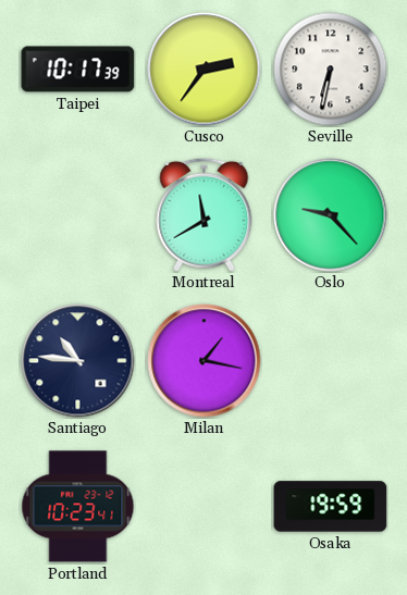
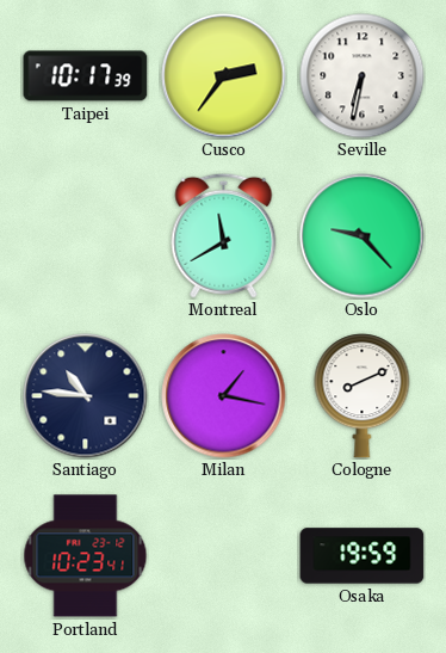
Cologne: none -> 8:11
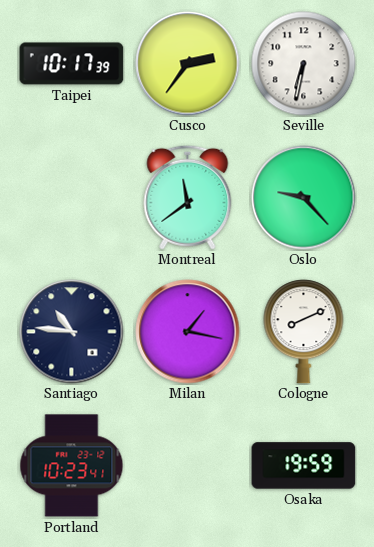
Montreal: 11:40 -> 11:39
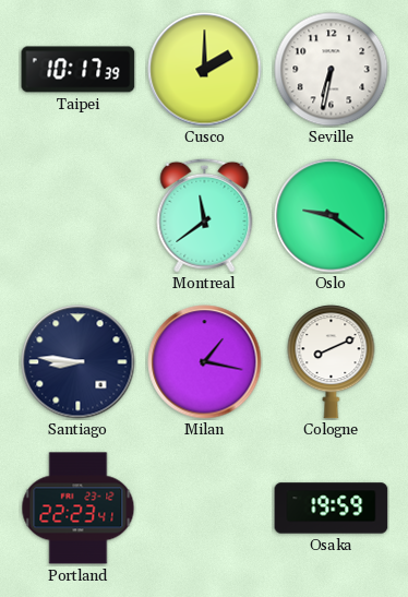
Cusco: 2:36 -> 2:00
Oslo: 9:23 -> 9:21
Santiago: 10:46 -> 8:46
Portland: 10:23 -> 22:23
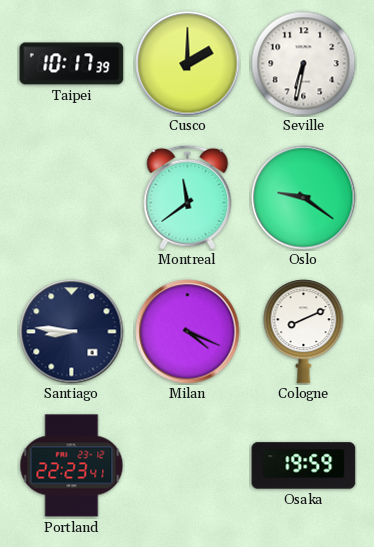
Milan: 1:17 -> 4:19
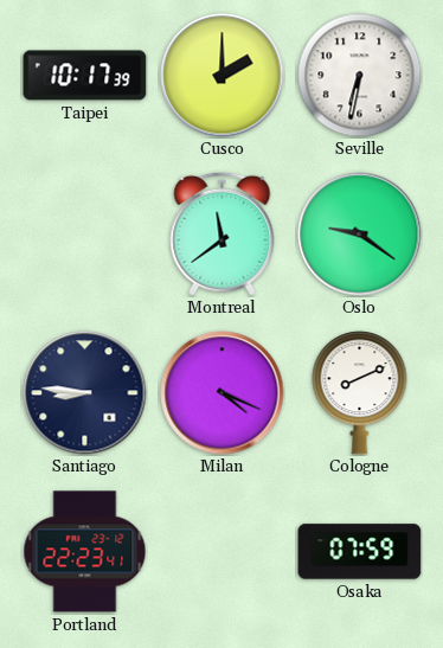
Osaka: 19:59 -> 07:59
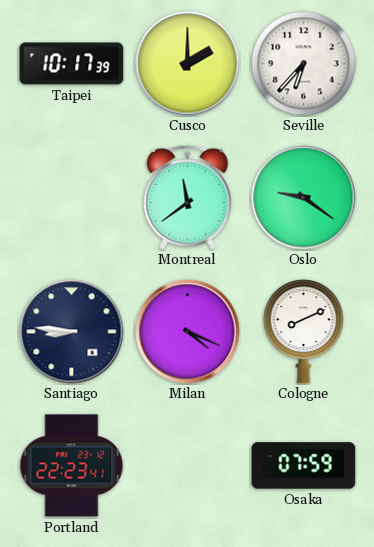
Seville: 6:32 -> 6:37
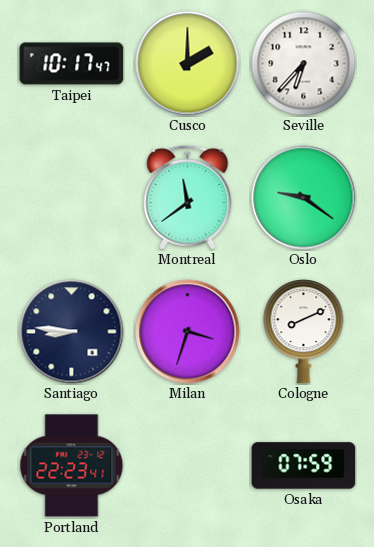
Taipei: 10:17:39 -> 10:17:47
Milan: 4:19 -> 3:33
